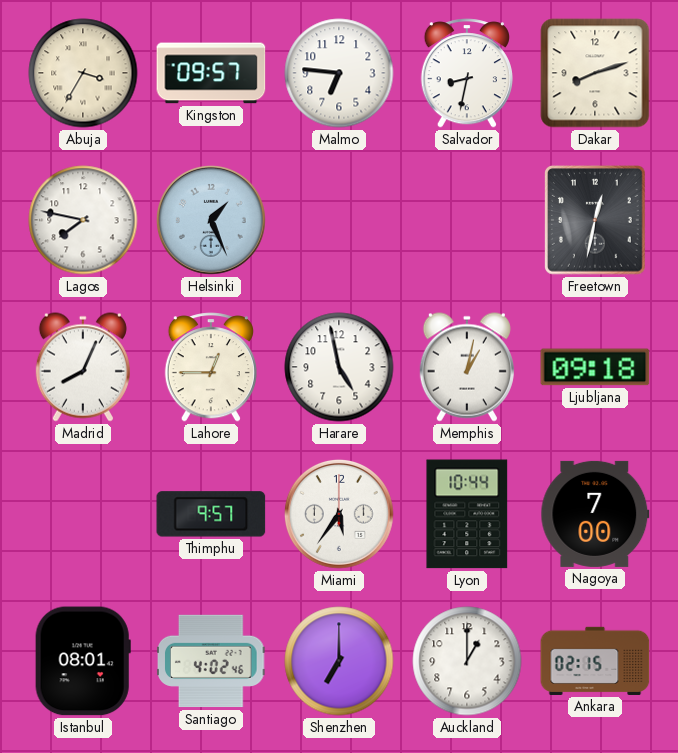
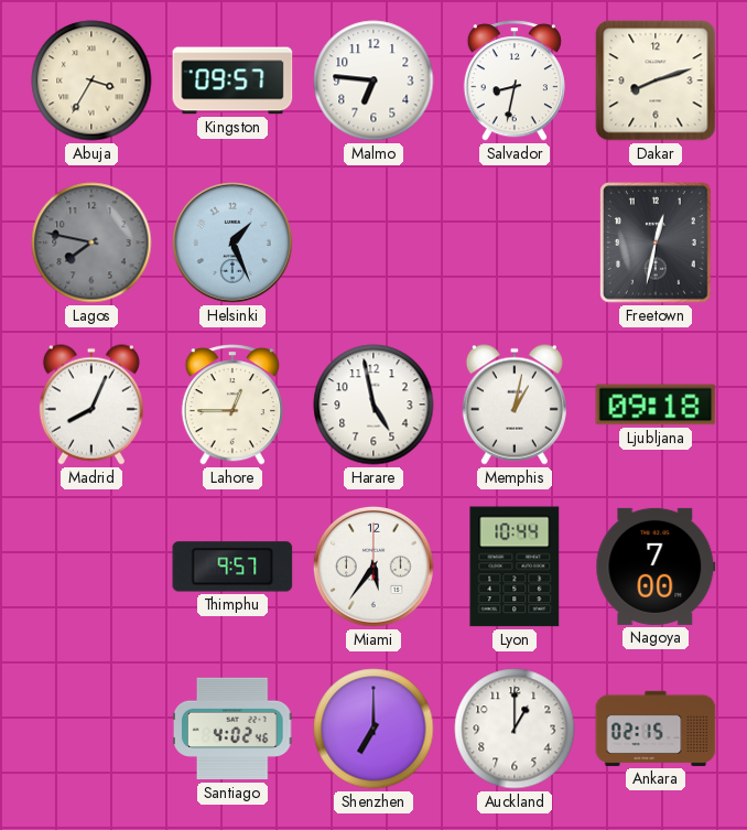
Lagos dial: white -> grey
Istanbul: 08:01 -> none
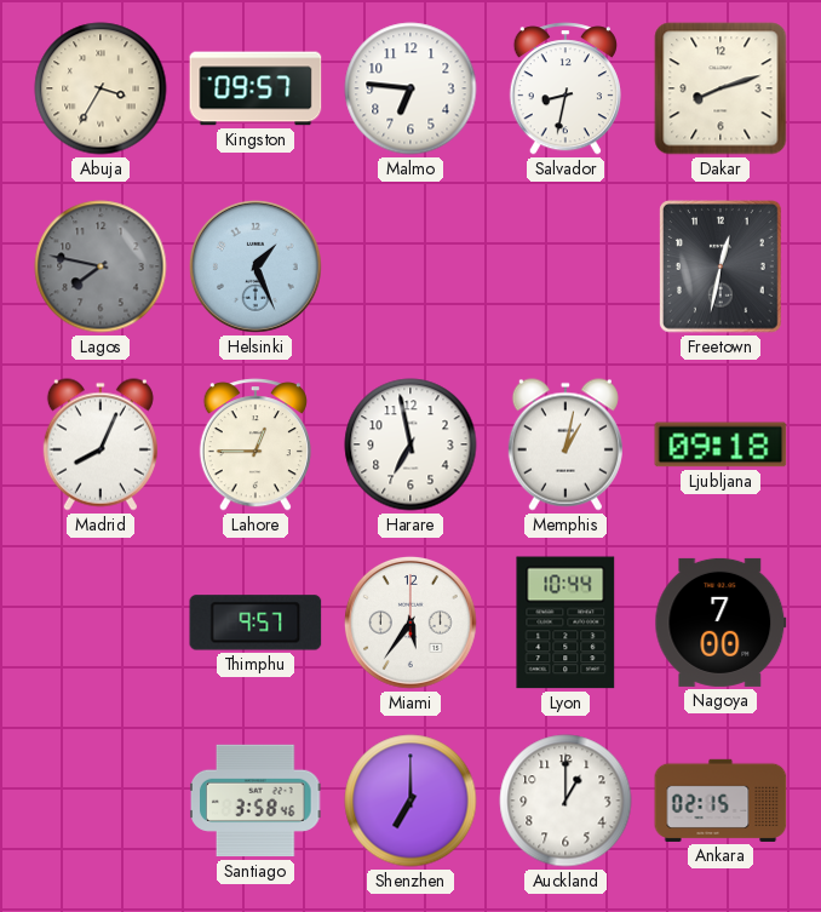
Harare: 4:58 -> 6:58
Santiago: 4:02 -> 3:58
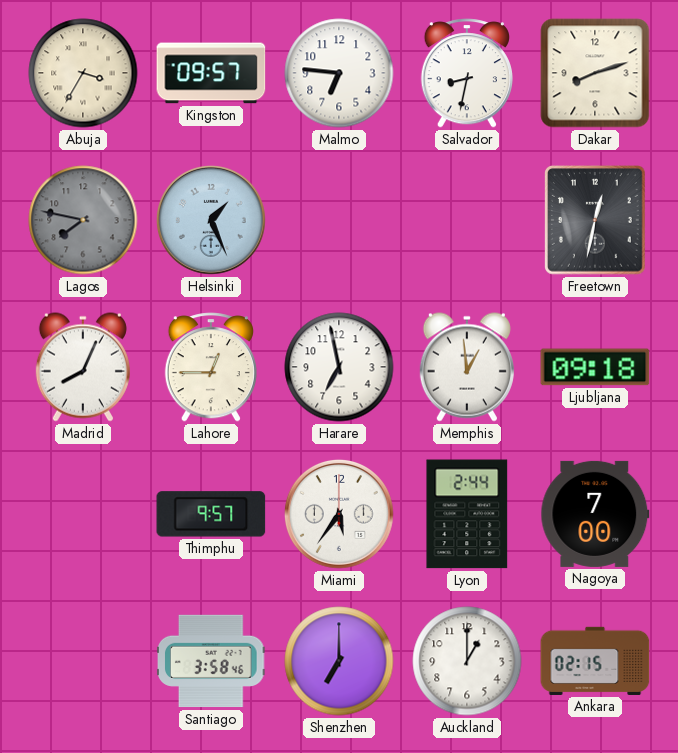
Memphis: 1:02 -> 12:59
Lyon: 10:44 -> 2:44
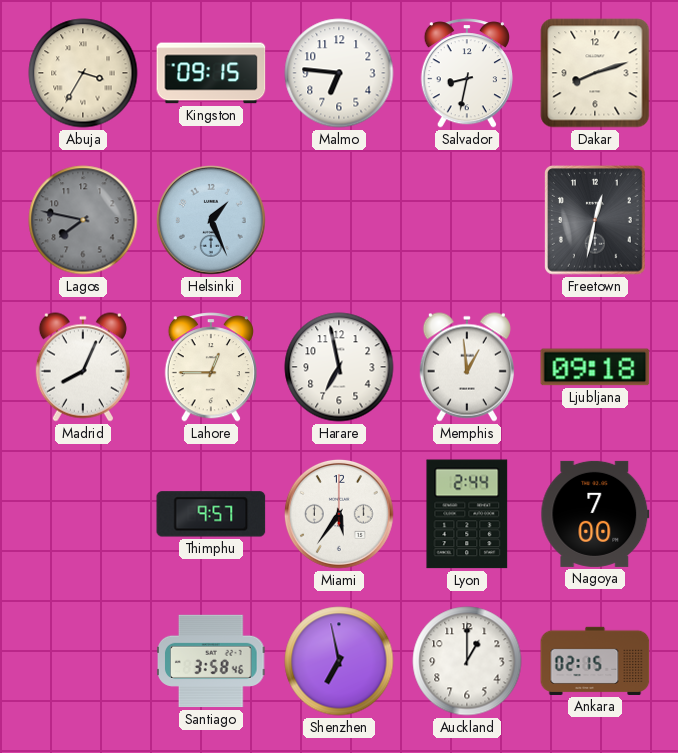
Kingston: 09:57 -> 09:15
Shenzhen: 7:00 -> 6:58
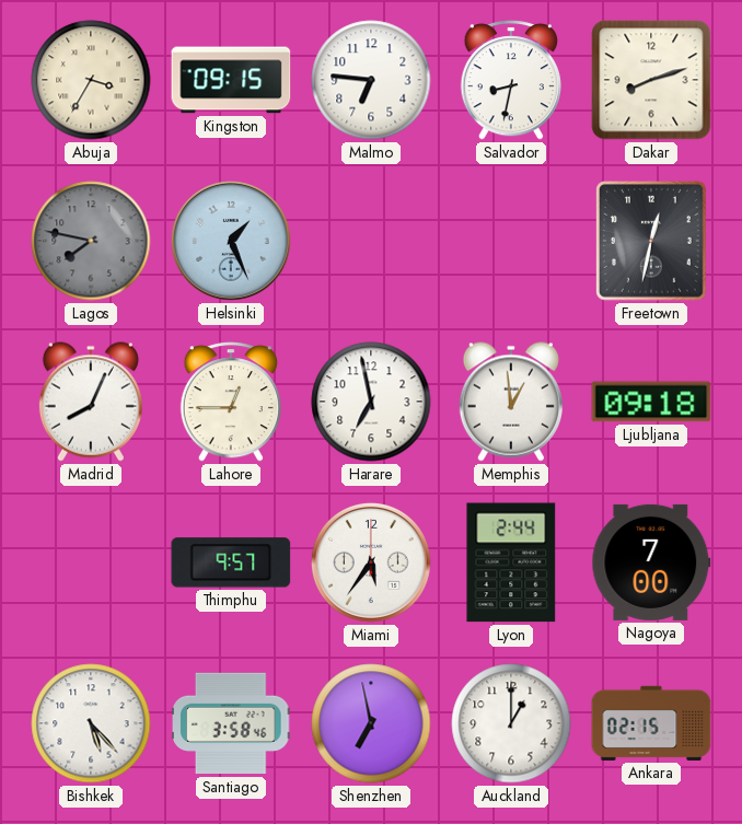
Bishkek: none -> 5:23
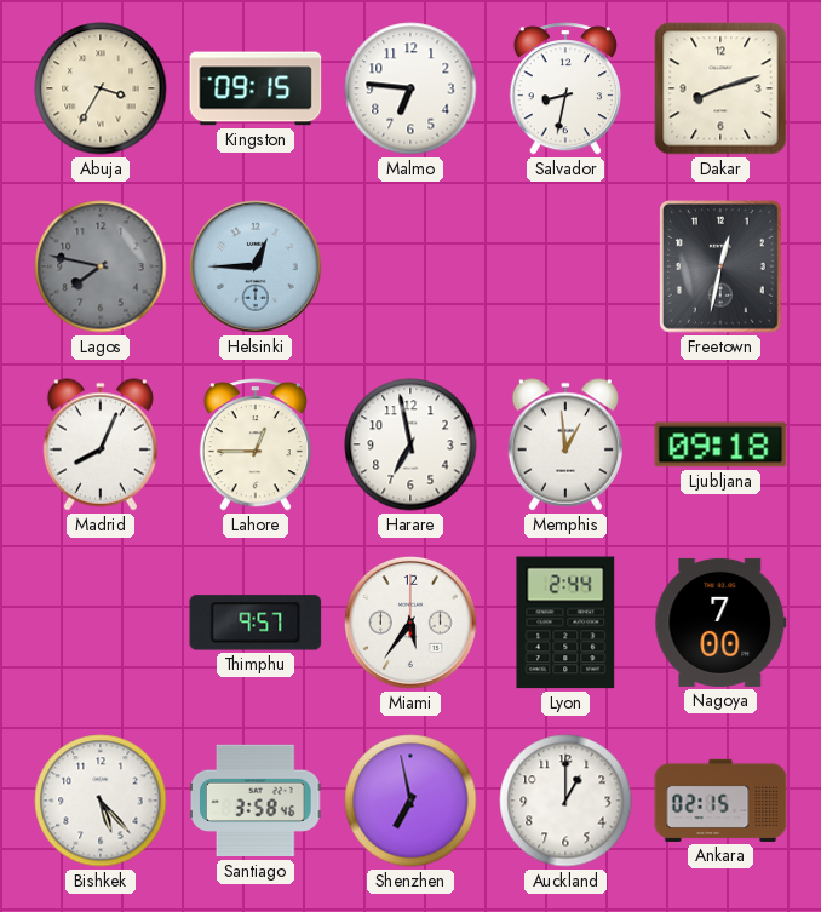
Helsinki: 1:26 -> 12:45
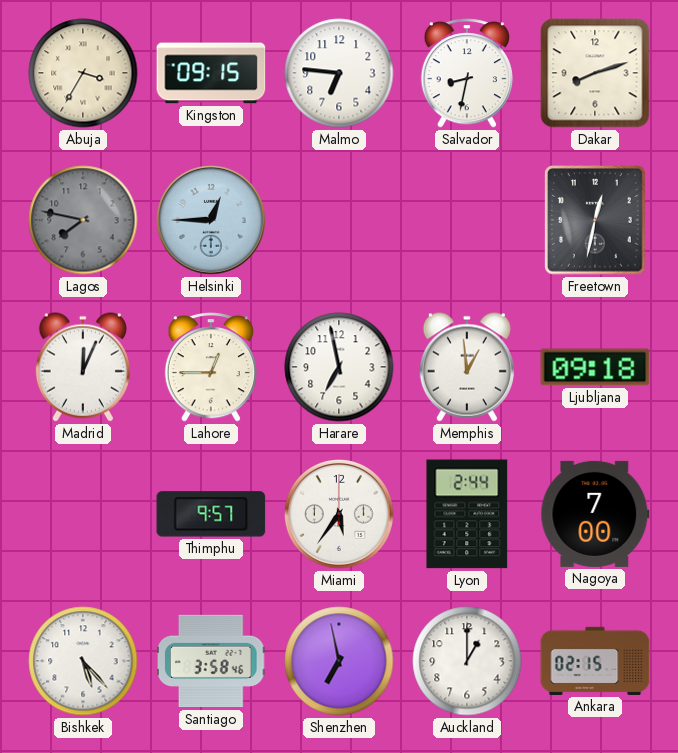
Madrid: 8:04 -> 12:04
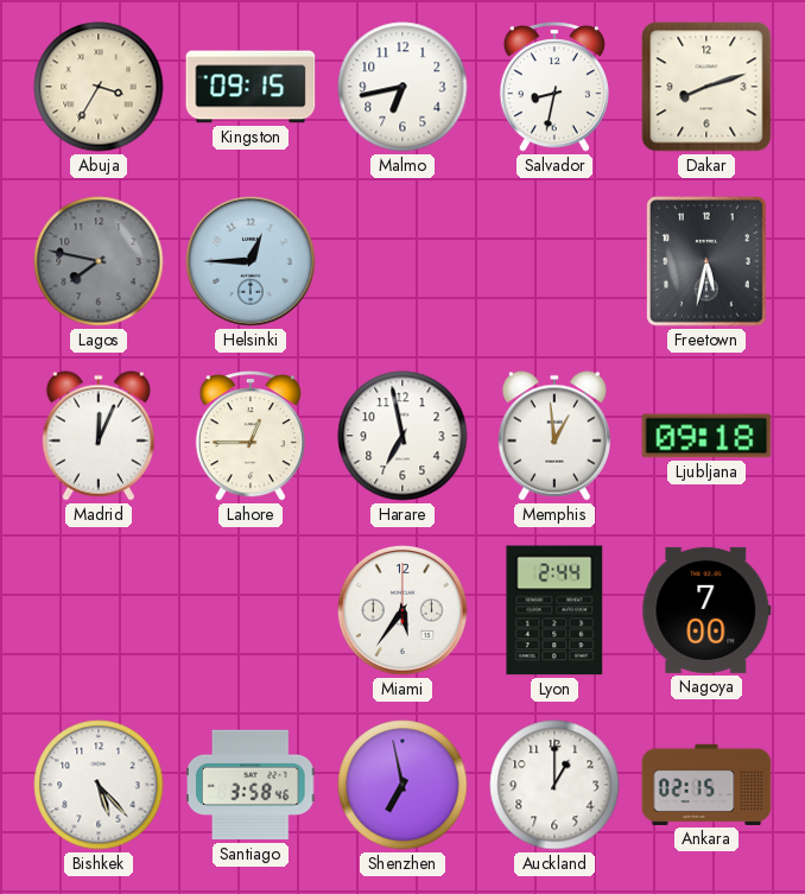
Malmo: 6:46 -> 6:43
Freetown: 12:32 -> 5:32
Thimphu: 9:57 -> none
